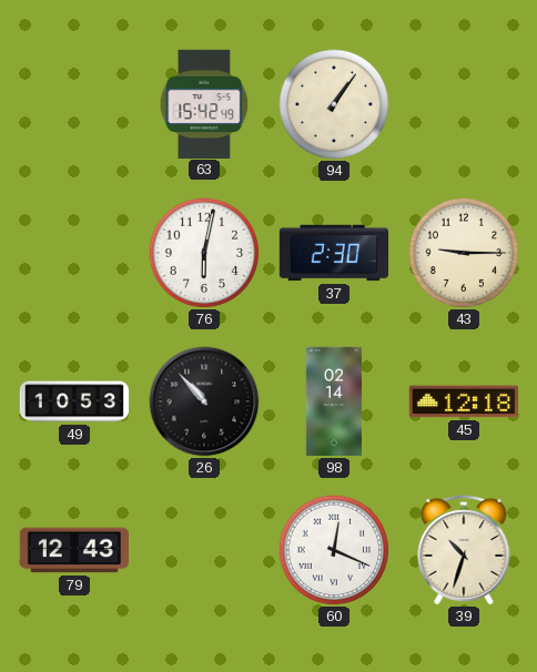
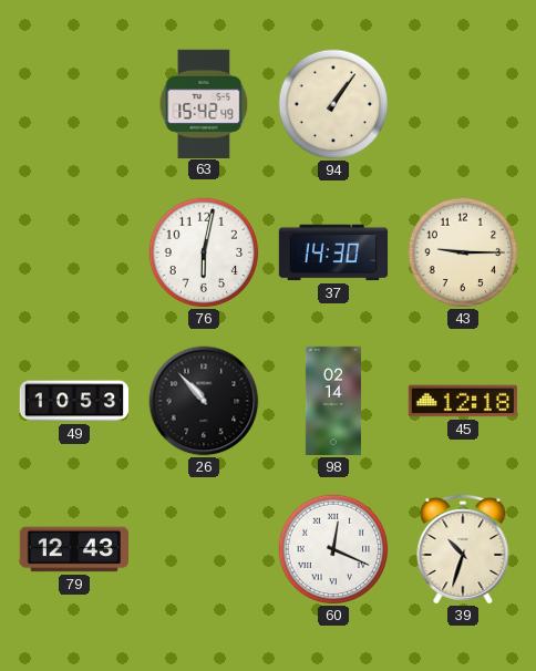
37: 2:30 -> 14:30
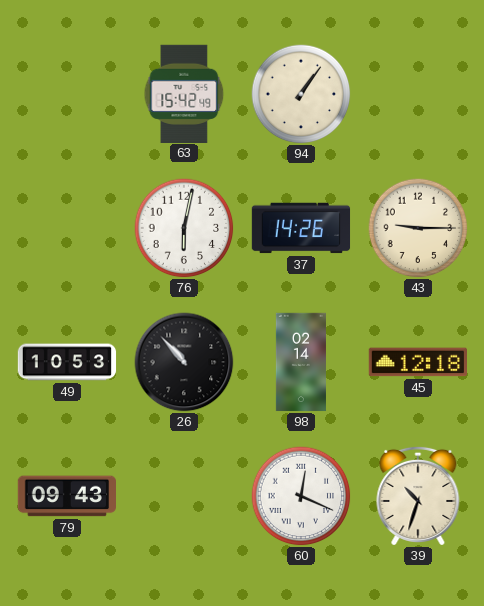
37: 14:30 -> 14:26
79: 12:43 -> 09:43
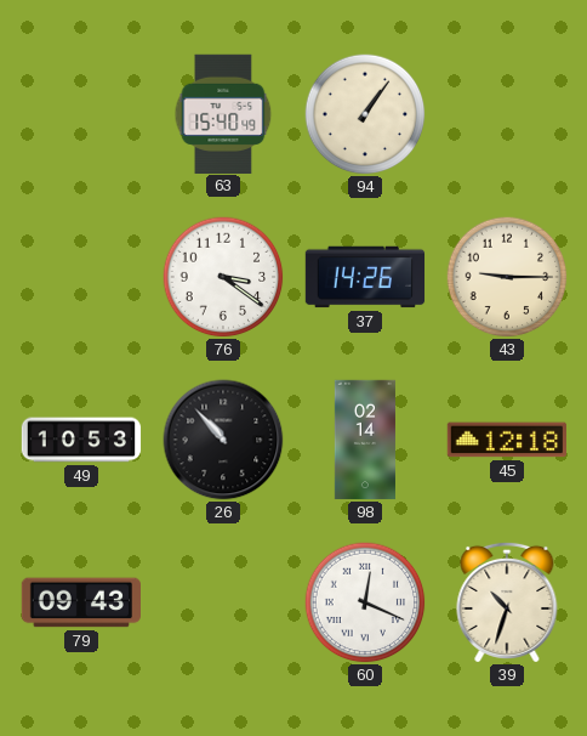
63: 15:42 -> 15:40
76: 6:02 -> 3:21
